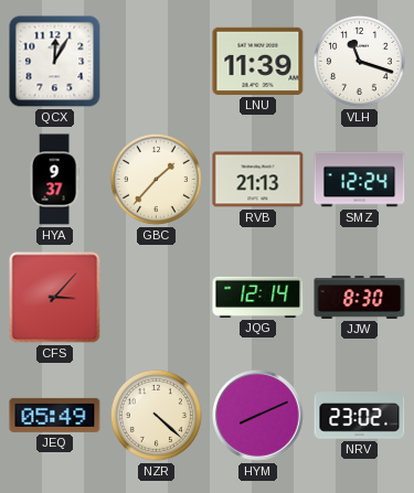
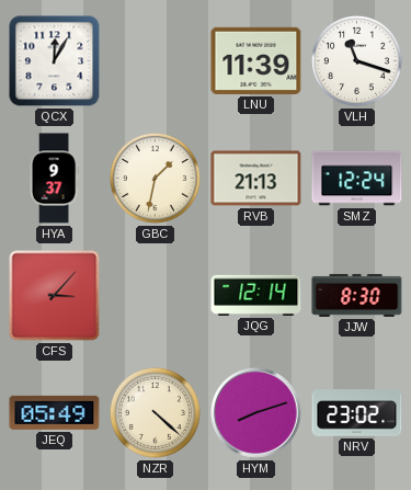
GBC: 1:37 -> 1:32
HYM: 8:11 -> 8:12
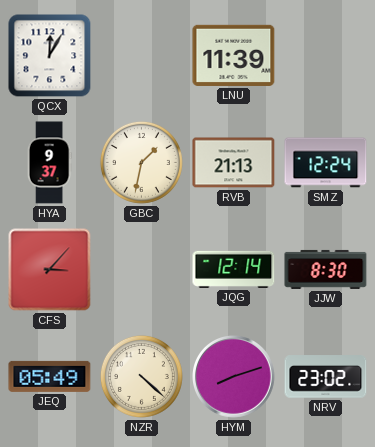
VLH: 11:18 -> none
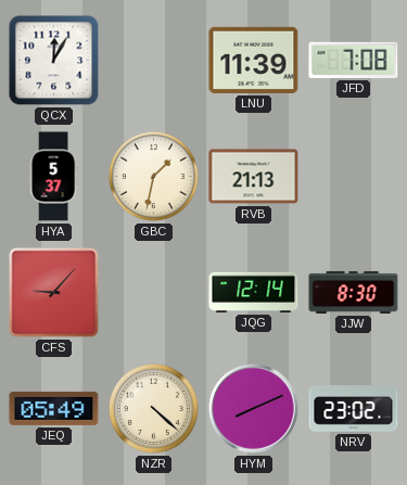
JFD: none -> 7:08
HYA: 9:37 -> 5:37
SMZ: 12:24 -> none
CFS: 3:07 -> 9:07
HYM: 8:12 -> 8:11
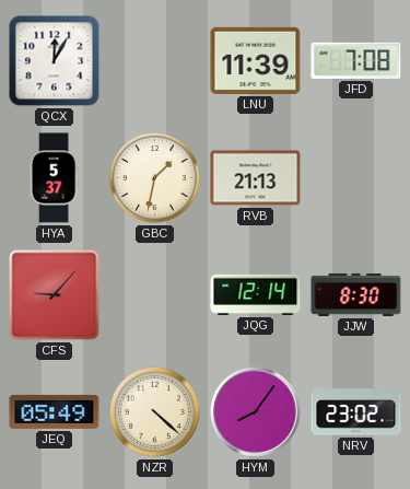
HYM: 8:11 -> 8:06
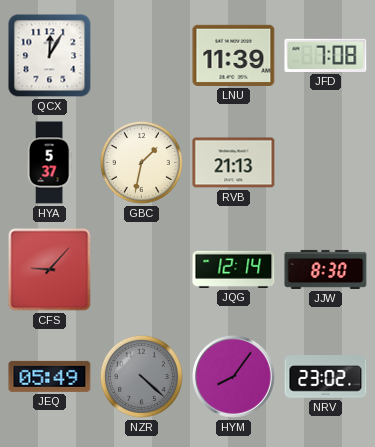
NZR dial: cream -> grey
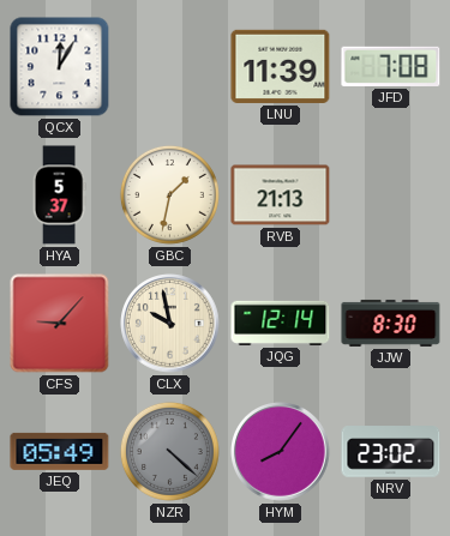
CLX: none -> 9:58
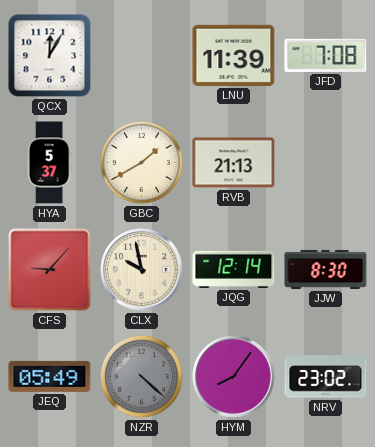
GBC: 1:32 -> 1:40
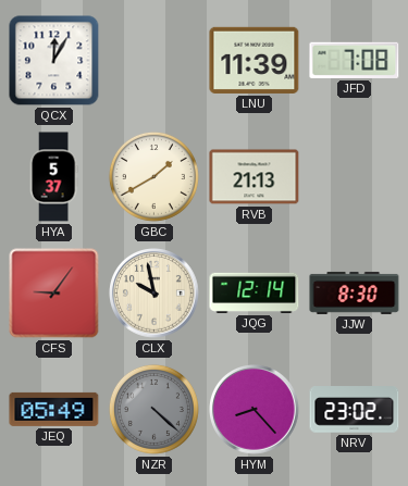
CFS: 9:07 -> 9:06
HYM: 8:06 -> 8:23
